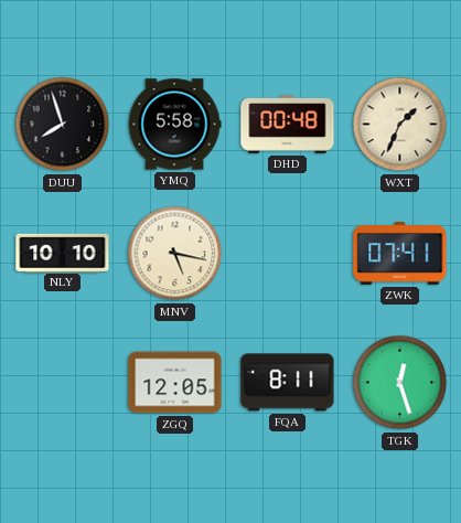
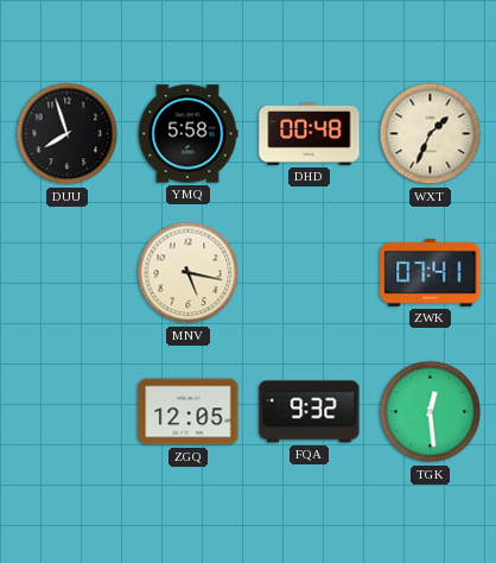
NLY: 10:10 -> none
FQA: 8:11 -> 9:32
TGK: 12:27 -> 12:29
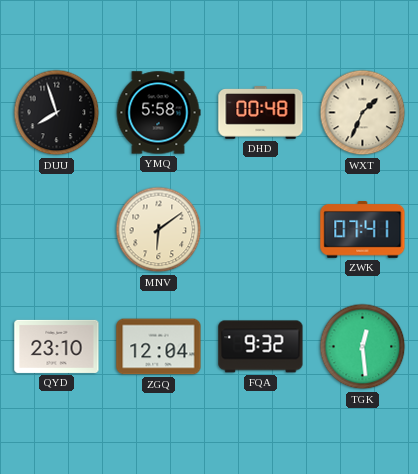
MNV: 5:17 -> 6:09
QYD: none -> 23:10
ZGQ: 12:05 -> 12:04
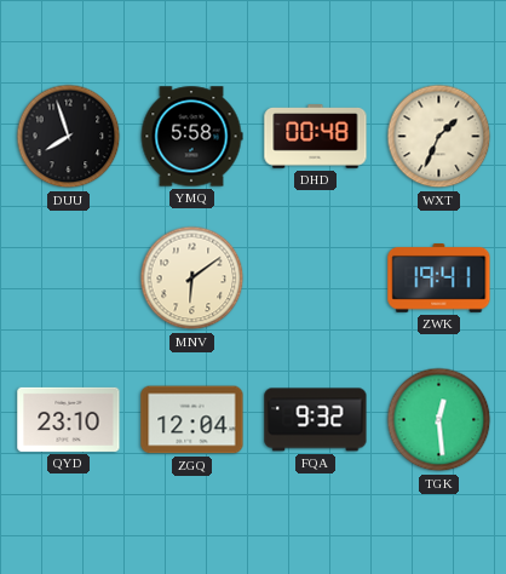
ZWK: 07:41 -> 19:41
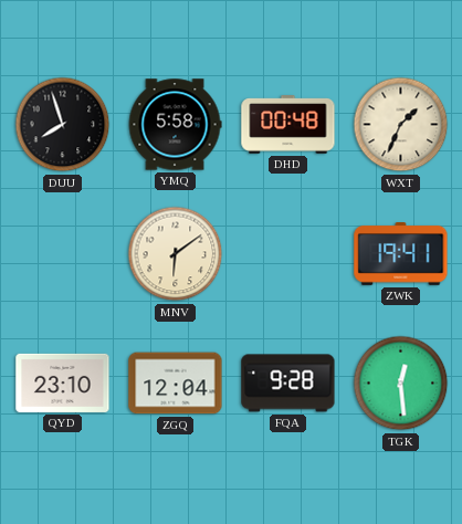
FQA: 9:32 -> 9:28
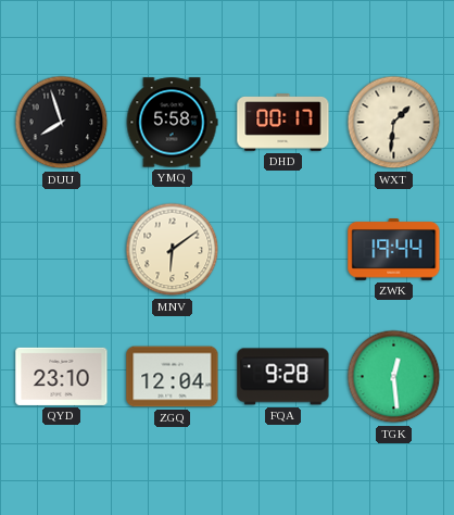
DHD: 00:48 -> 00:17
WXT: 1:34 -> 1:31
ZWK: 19:41 -> 19:44
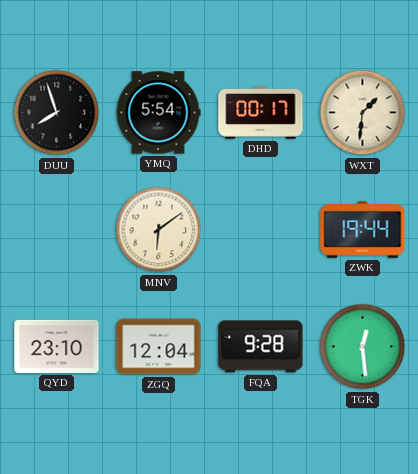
YMQ: 5:58 -> 5:54
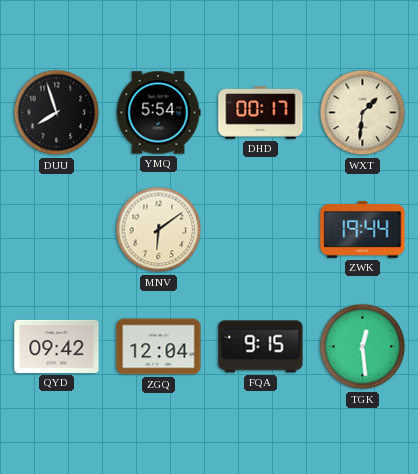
QYD: 23:10 -> 09:42
FQA: 9:28 -> 9:15
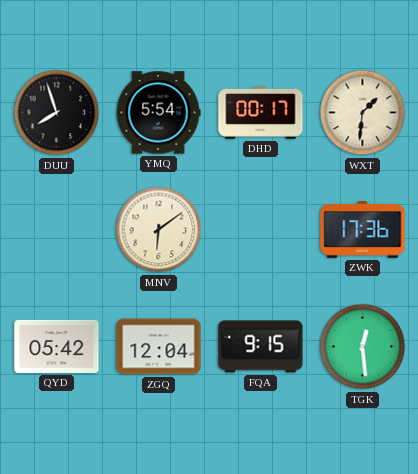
ZWK: 19:44 -> 17:36
QYD: 09:42 -> 05:42
